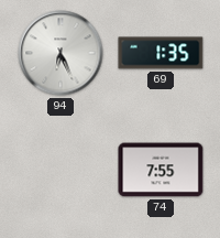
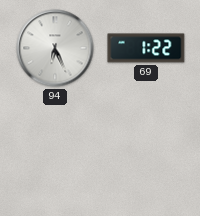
69: 1:35 -> 1:22
74: 7:55 -> none
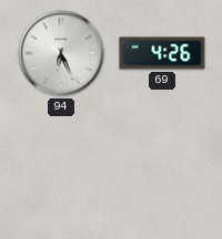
69: 1:22 -> 4:26
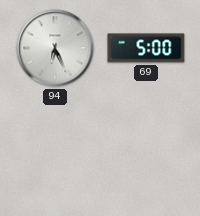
69: 4:26 -> 5:00
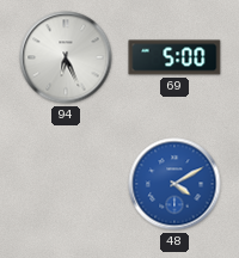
48: none -> 4:10
